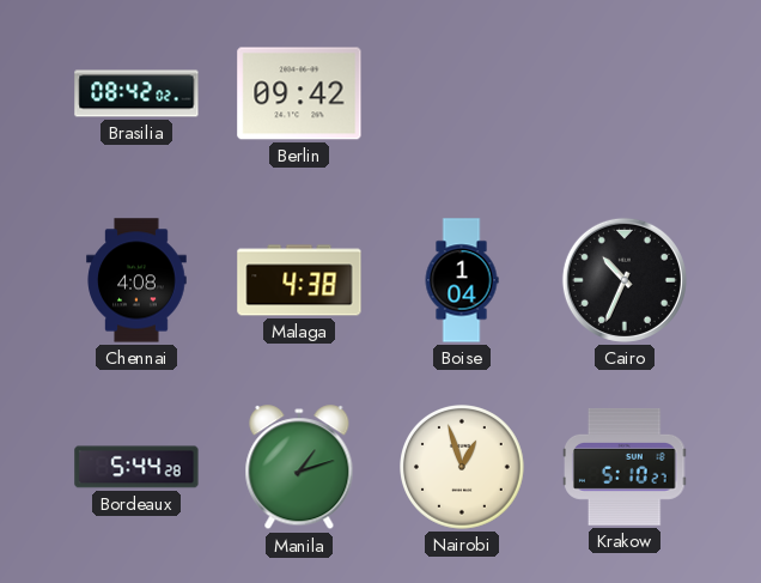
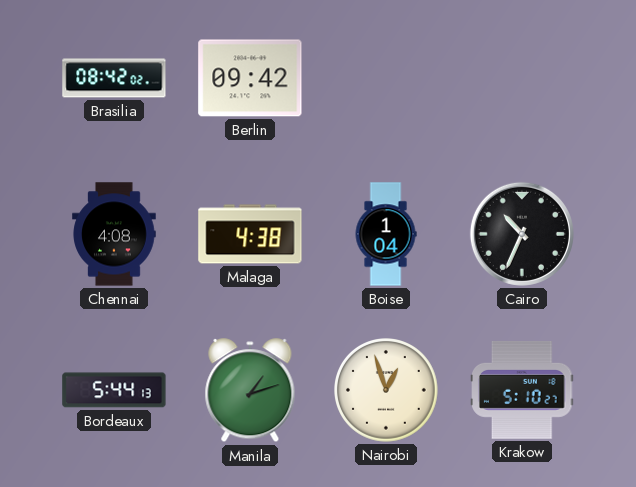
Bordeaux: 5:44:28 -> 5:44:13
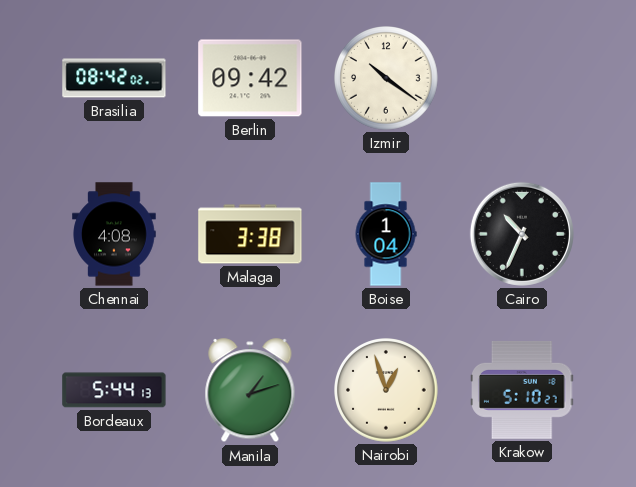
Izmir: none -> 10:21
Malaga: 4:38 -> 3:38
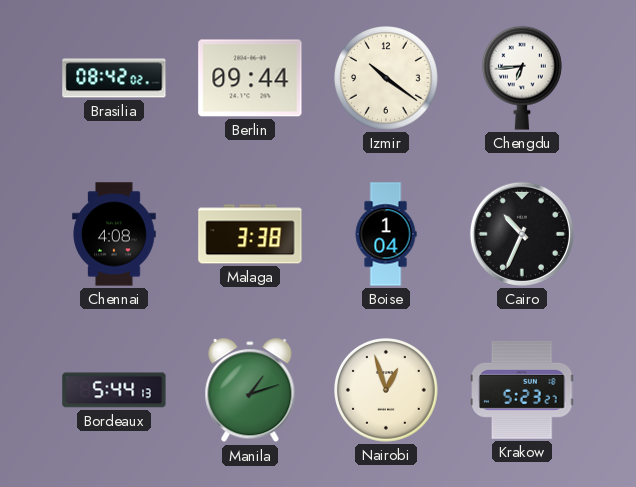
Berlin: 09:42 -> 09:44
Chengdu: none -> 6:44
Krakow: 5:10 -> 5:23
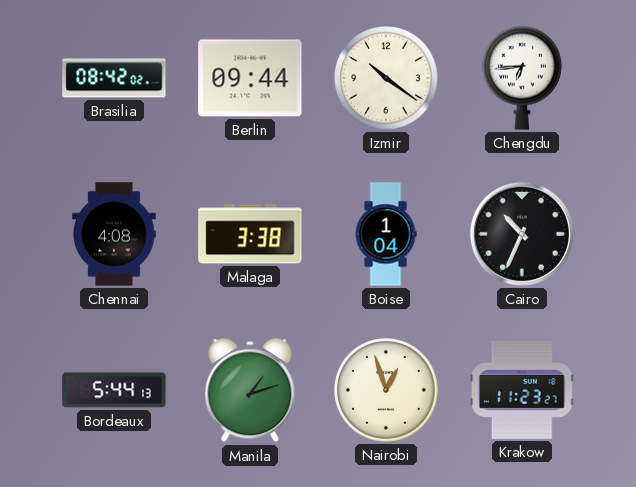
Krakow: 5:23 -> 11:23
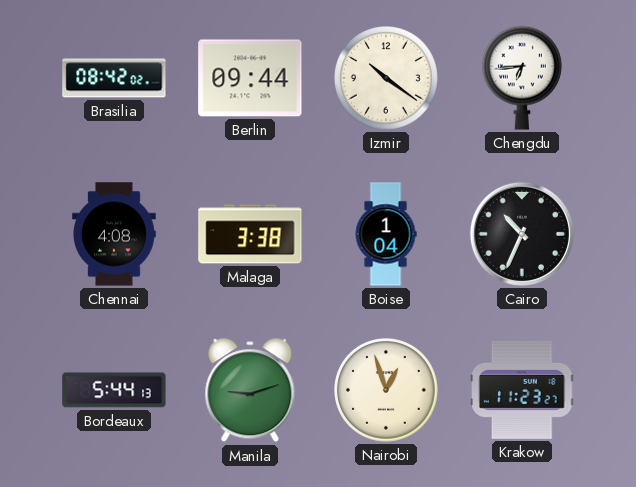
Manila: 1:12 -> 9:12
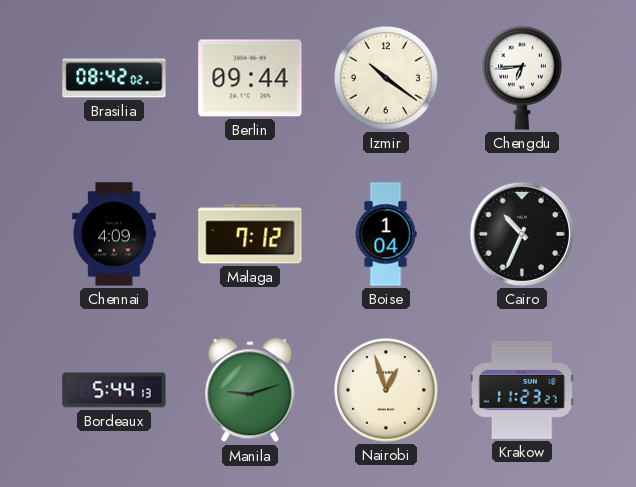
Chennai: 4:08 -> 4:09
Malaga: 3:38 -> 7:12
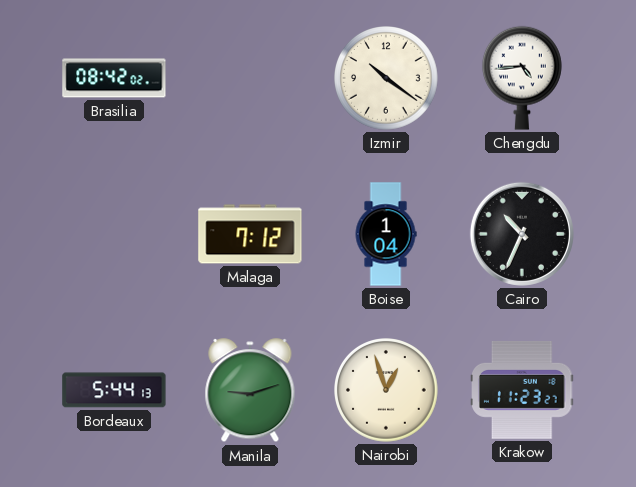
Berlin: 09:44 -> none
Chengdu: 6:44 -> 4:44
Chennai: 4:09 -> none
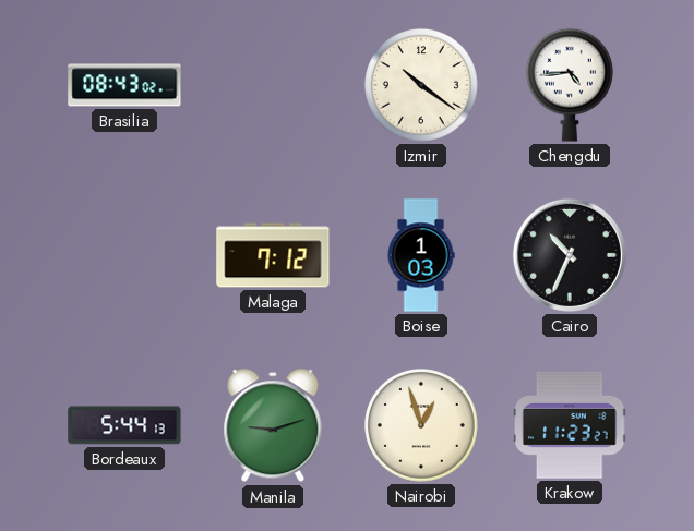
Brasilia: 08:42 -> 08:43
Boise: 1:04 -> 1:03
